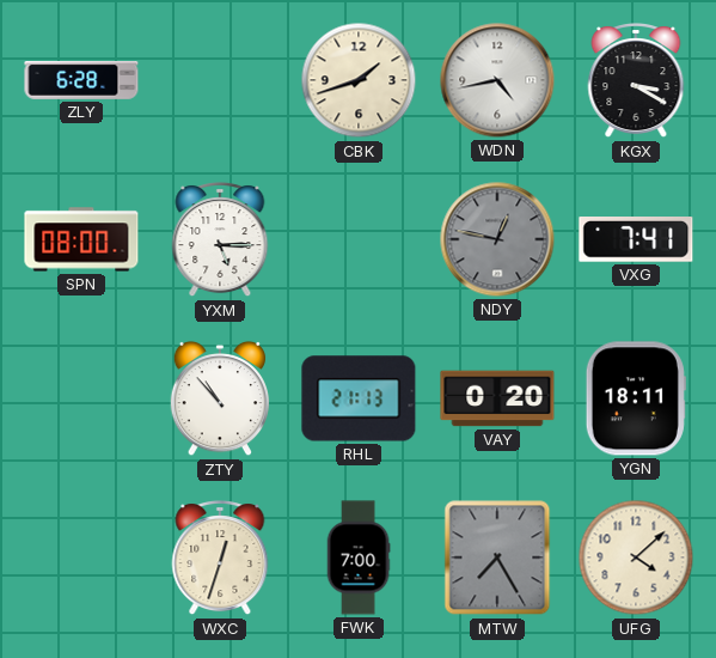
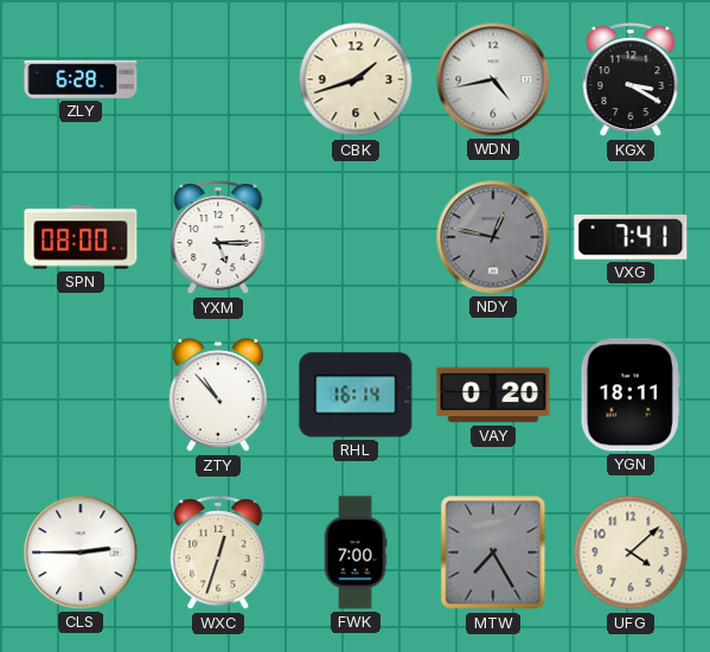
RHL: 21:13 -> 16:14
CLS: none -> 2:45
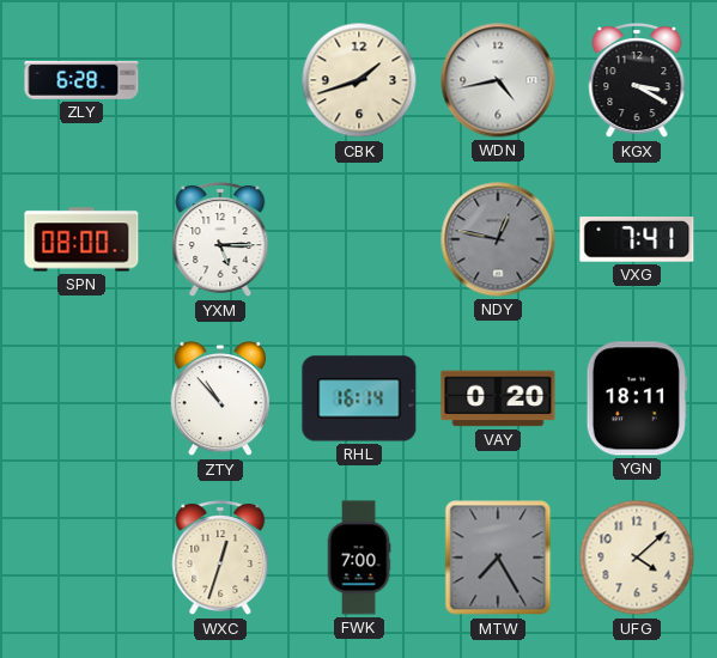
CLS: 2:45 -> none
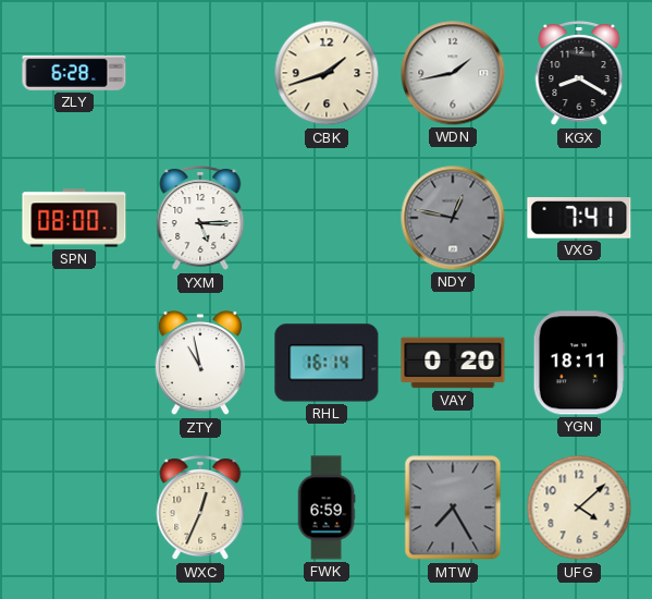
WDN: 4:43 -> 1:43
KGX: 3:20 -> 8:20
ZTY: 10:53 -> 10:58
WXC: 12:33 -> 12:34
FWK: 7:00 -> 6:59
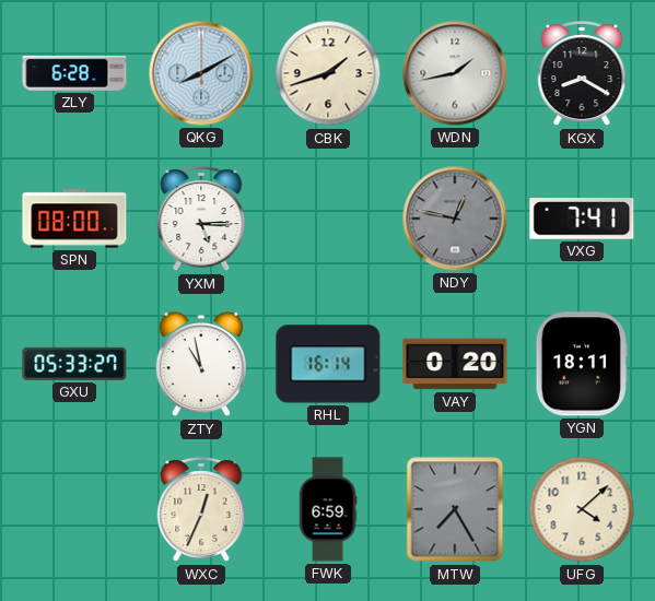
QKG: none -> 8:10
GXU: none -> 05:33
